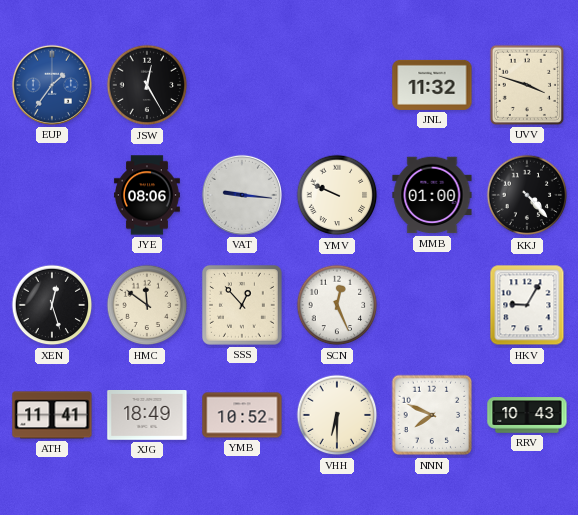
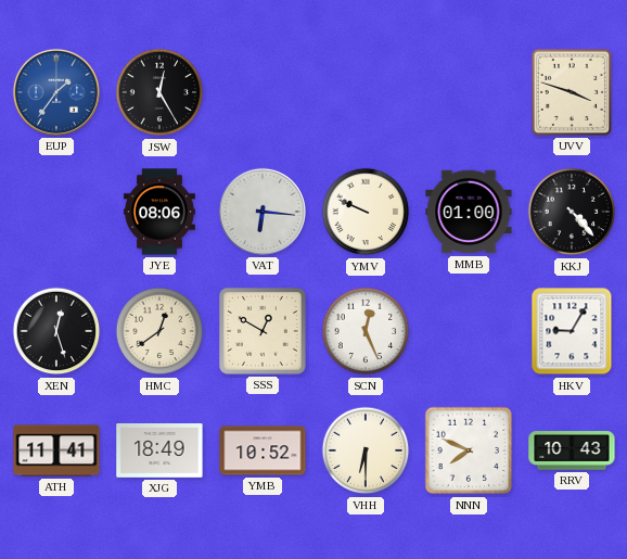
JNL: 11:32 -> none
VAT: 9:16 -> 6:16
HMC: 11:51 -> 12:39
SSS: 12:53 -> 12:50
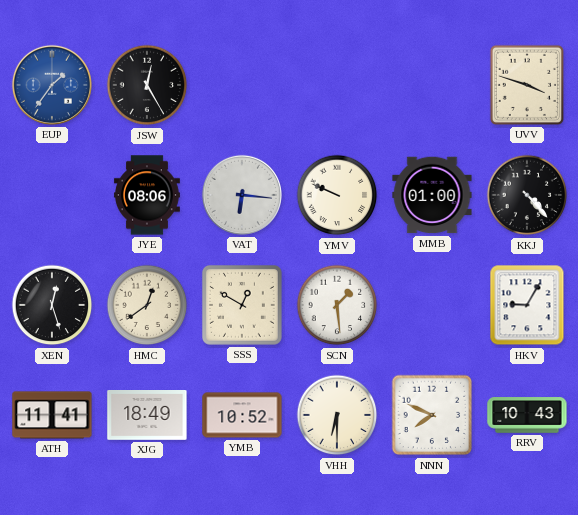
SCN: 12:26 -> 1:29
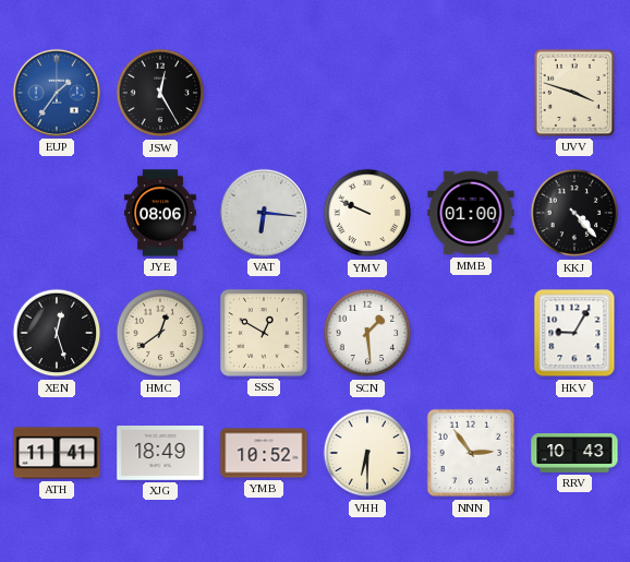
NNN: 7:49 -> 2:54
